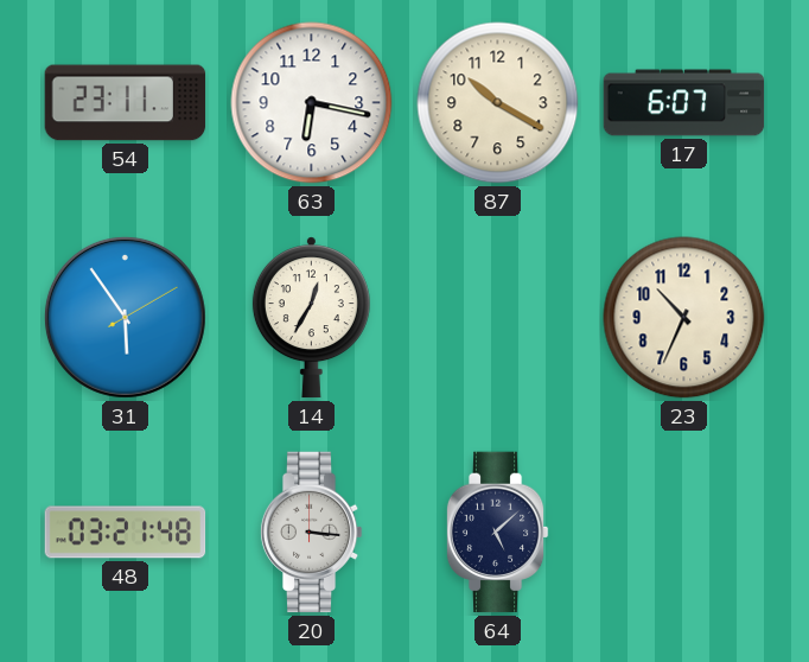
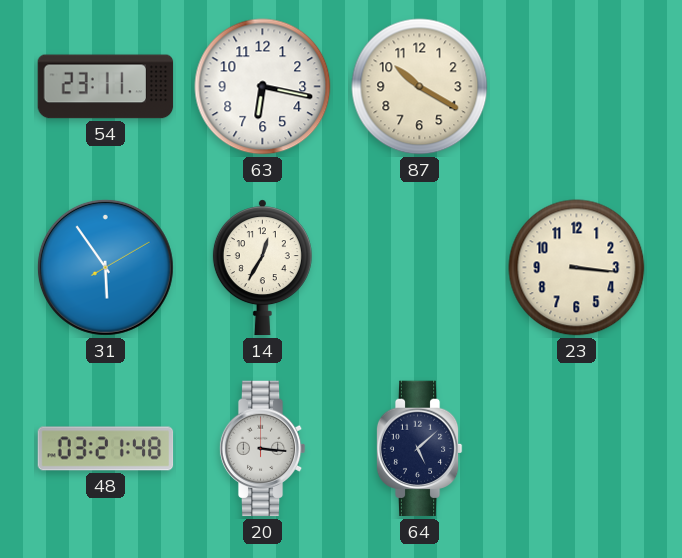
17: 6:07 -> none
23: 10:34 -> 3:16
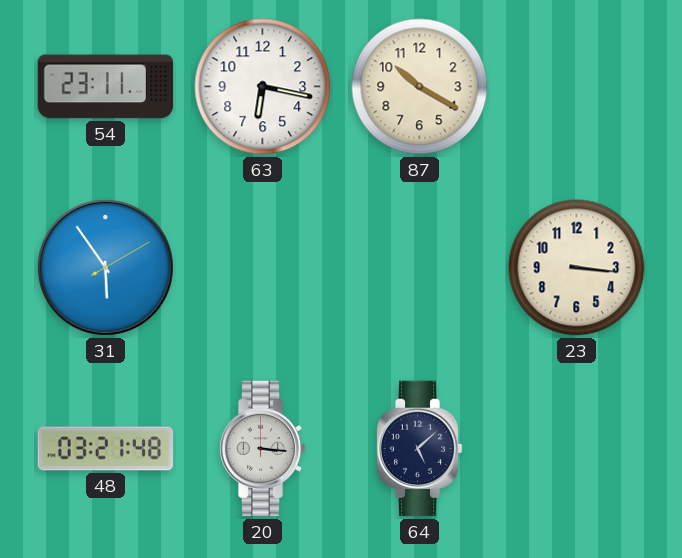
14: 12:35 -> none
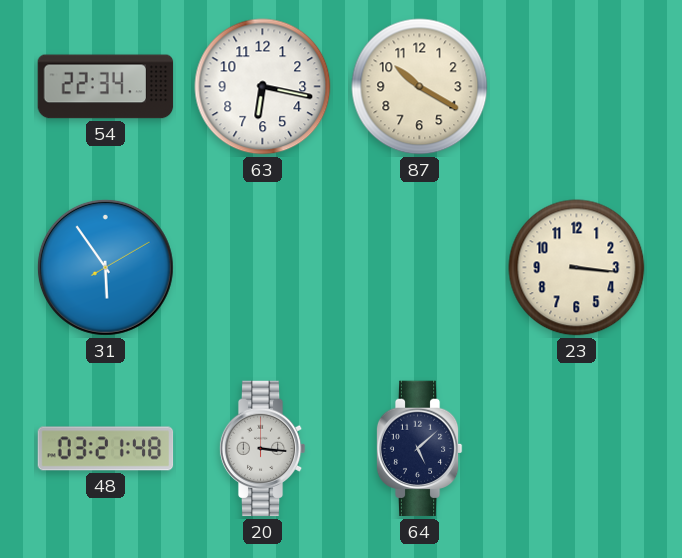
54: 23:11 -> 22:34
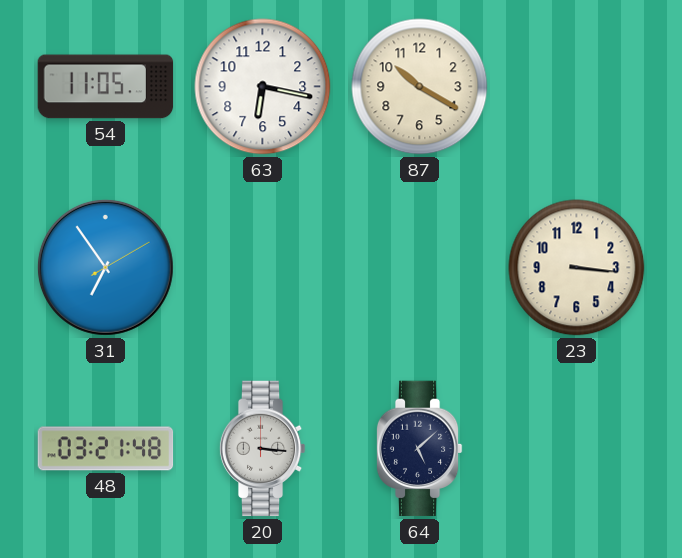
54: 22:34 -> 11:05
31: 5:54 -> 6:54
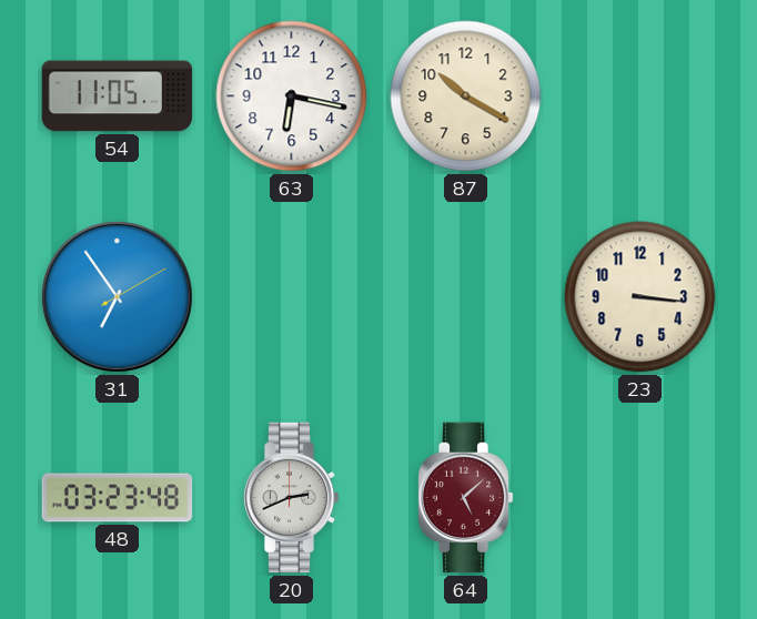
48: 03:21 -> 03:23
20: 3:16 -> 2:41
64 dial: navy -> burgundy
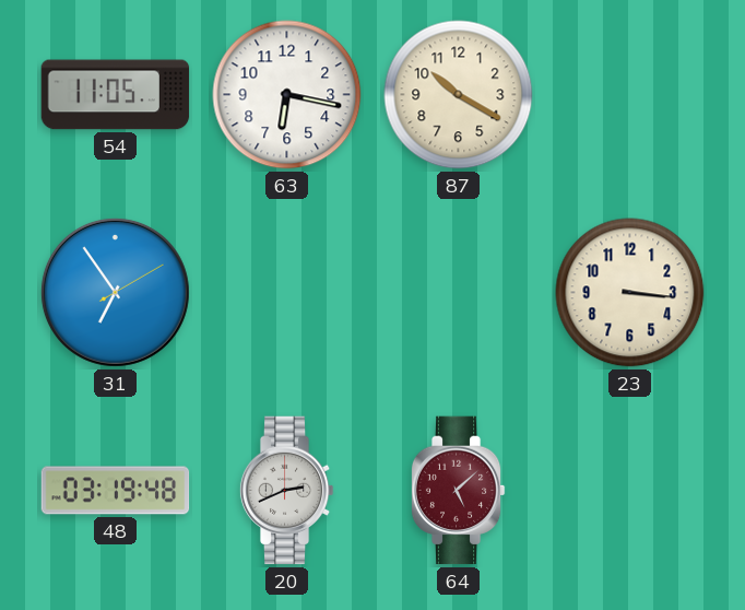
48: 03:23 -> 03:19
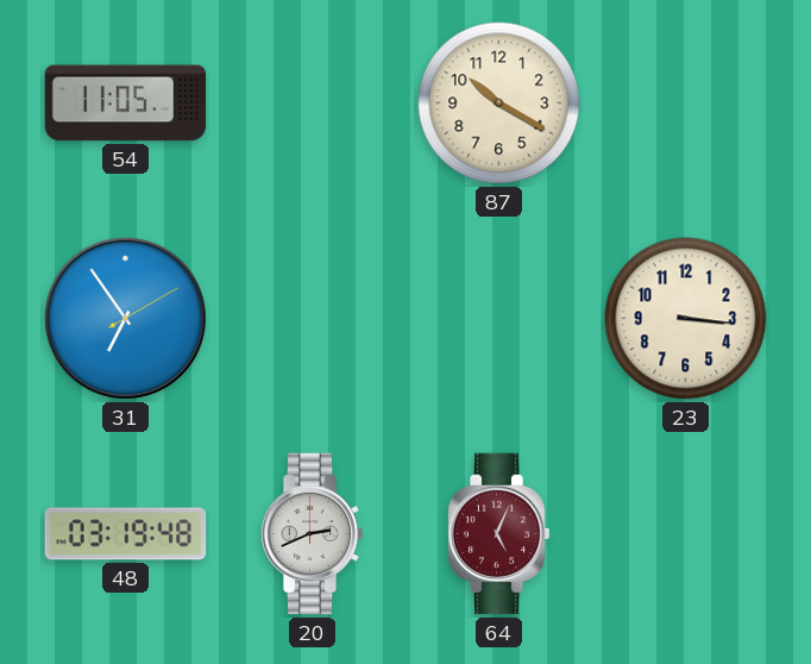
63: 6:17 -> none
64: 5:08 -> 5:04
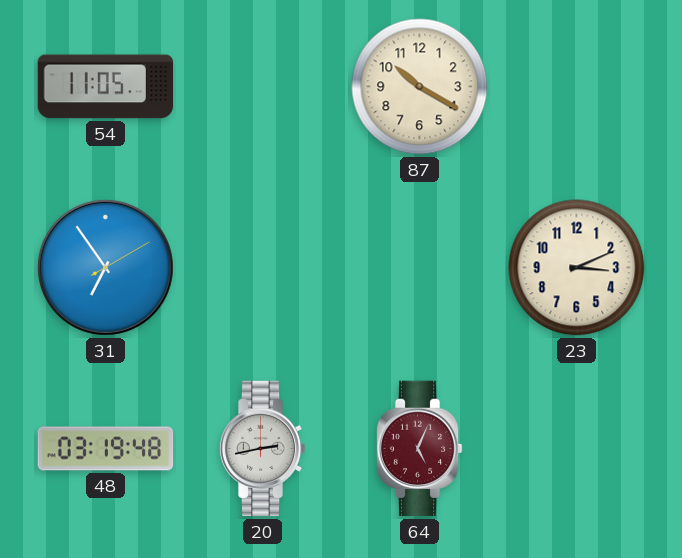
23: 3:16 -> 3:11
20: 2:41 -> 2:43
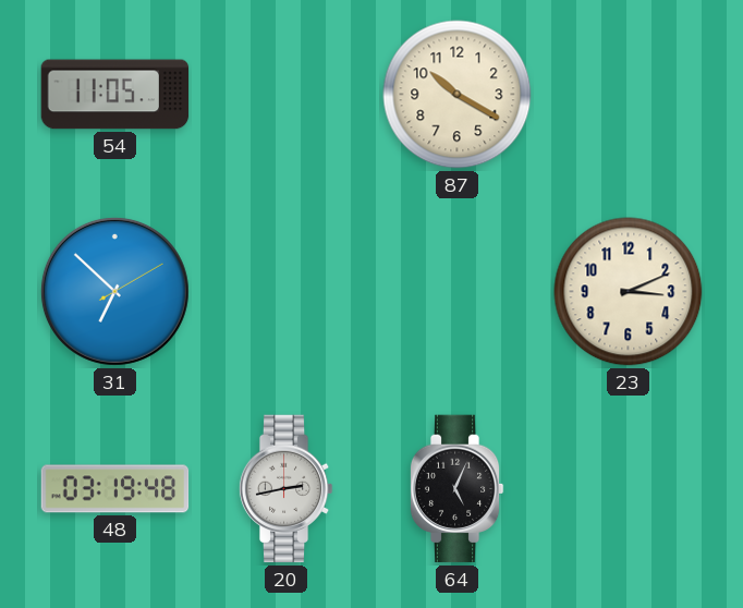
31: 6:54 -> 6:52
64 dial: burgundy -> black
